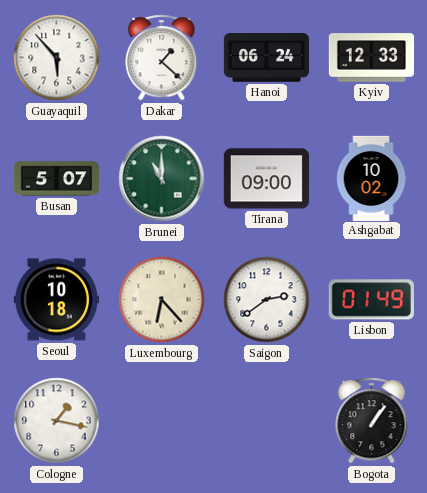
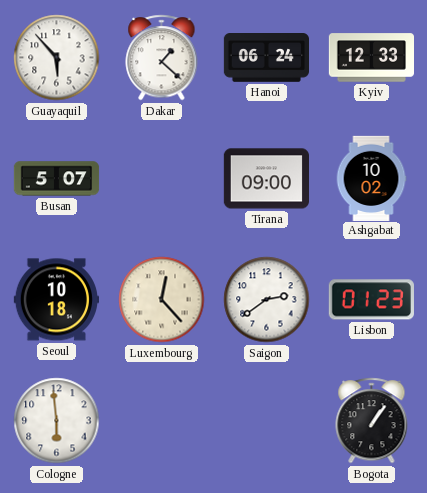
Brunei: 11:00 -> none
Luxembourg: 6:23 -> 12:23
Lisbon: 01:49 -> 01:23
Cologne: 1:17 -> 5:59
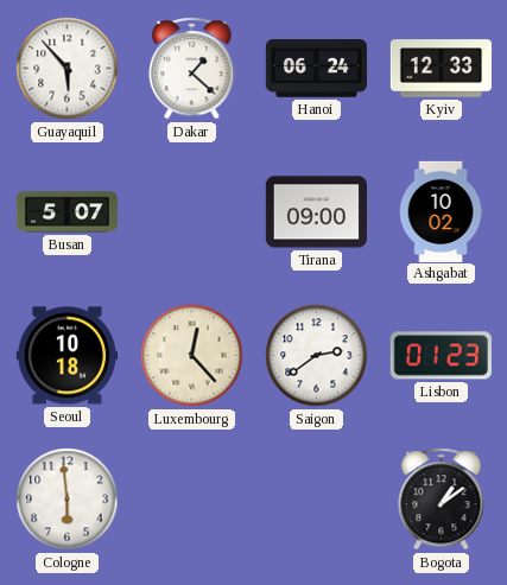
Bogota: 1:06 -> 1:09
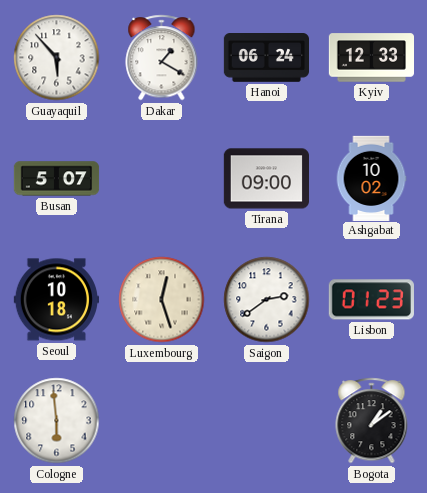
Dakar: 1:22 -> 1:20
Luxembourg: 12:23 -> 12:27
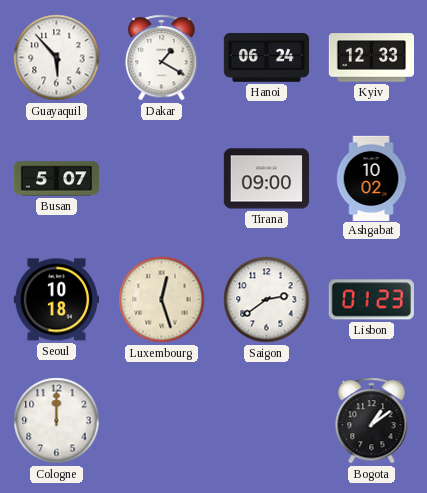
Cologne: 5:59 -> 12:00
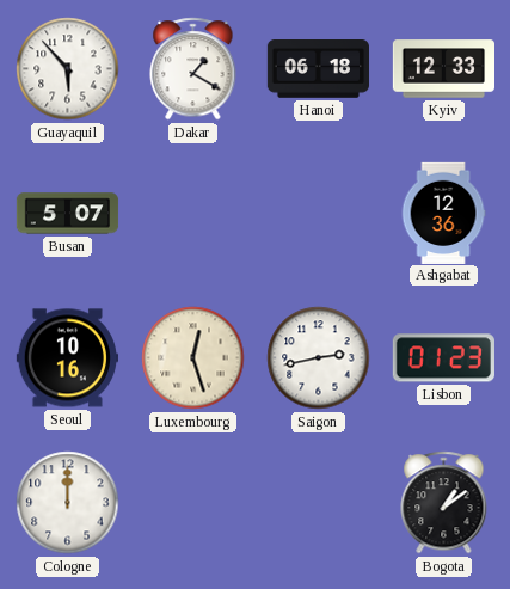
Hanoi: 06:24 -> 06:18
Tirana: 09:00 -> none
Ashgabat: 10:02 -> 12:36
Seoul: 10:18 -> 10:16
Saigon: 2:39 -> 2:43
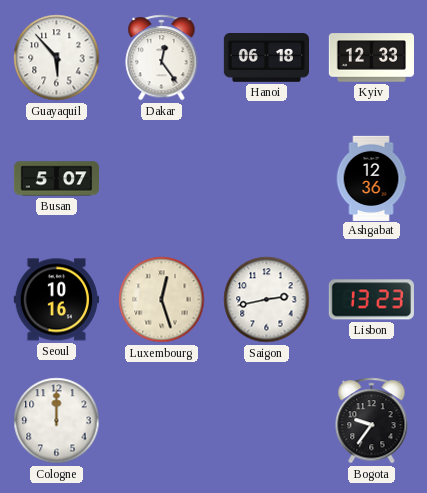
Dakar: 1:20 -> 12:24
Lisbon: 01:23 -> 13:23
Bogota: 1:09 -> 9:36
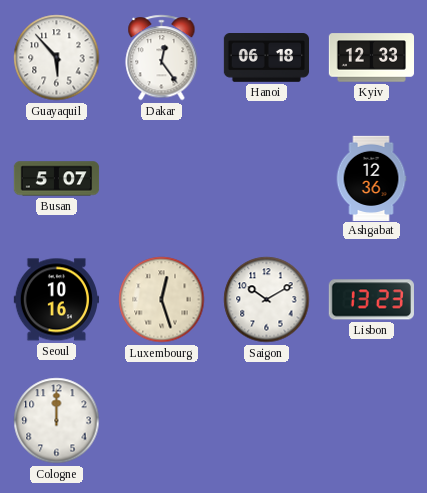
Saigon: 2:43 -> 10:10
Bogota: 9:36 -> none
